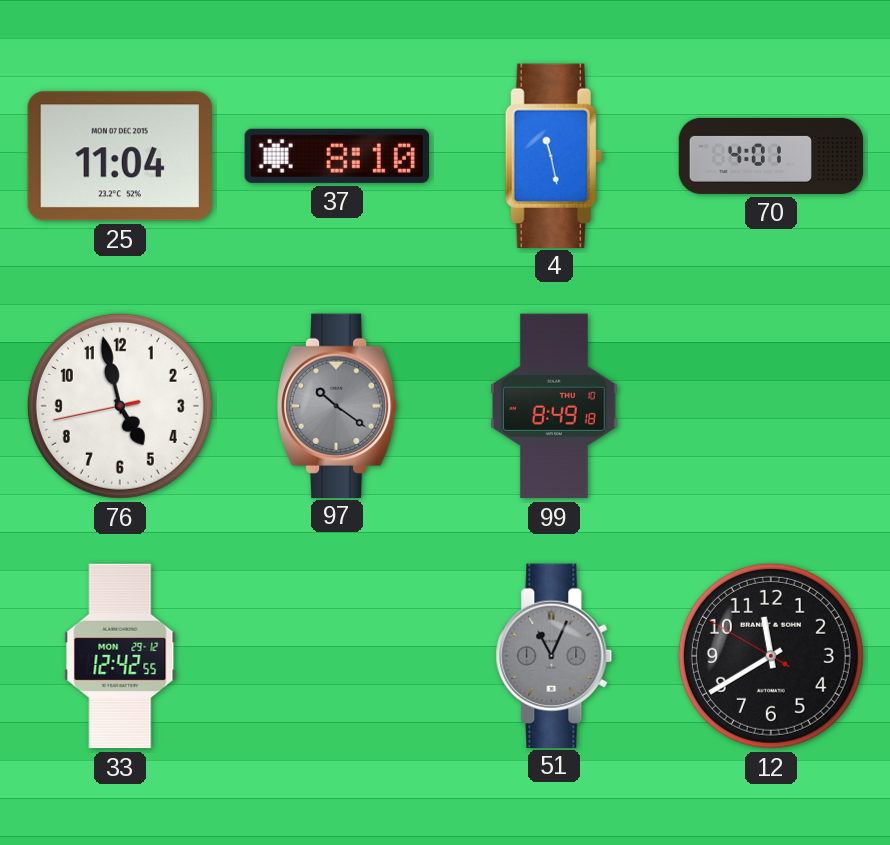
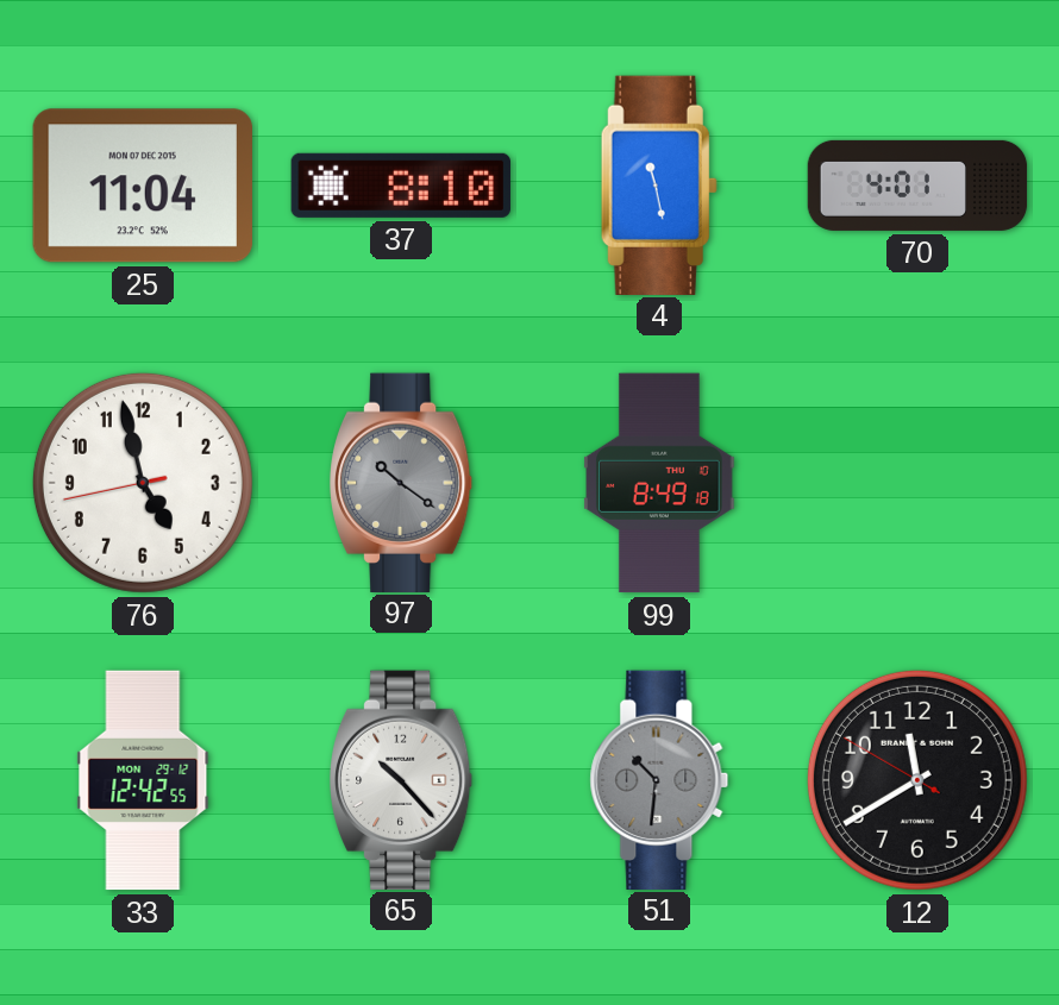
65: none -> 10:23
51: 11:04 -> 10:31
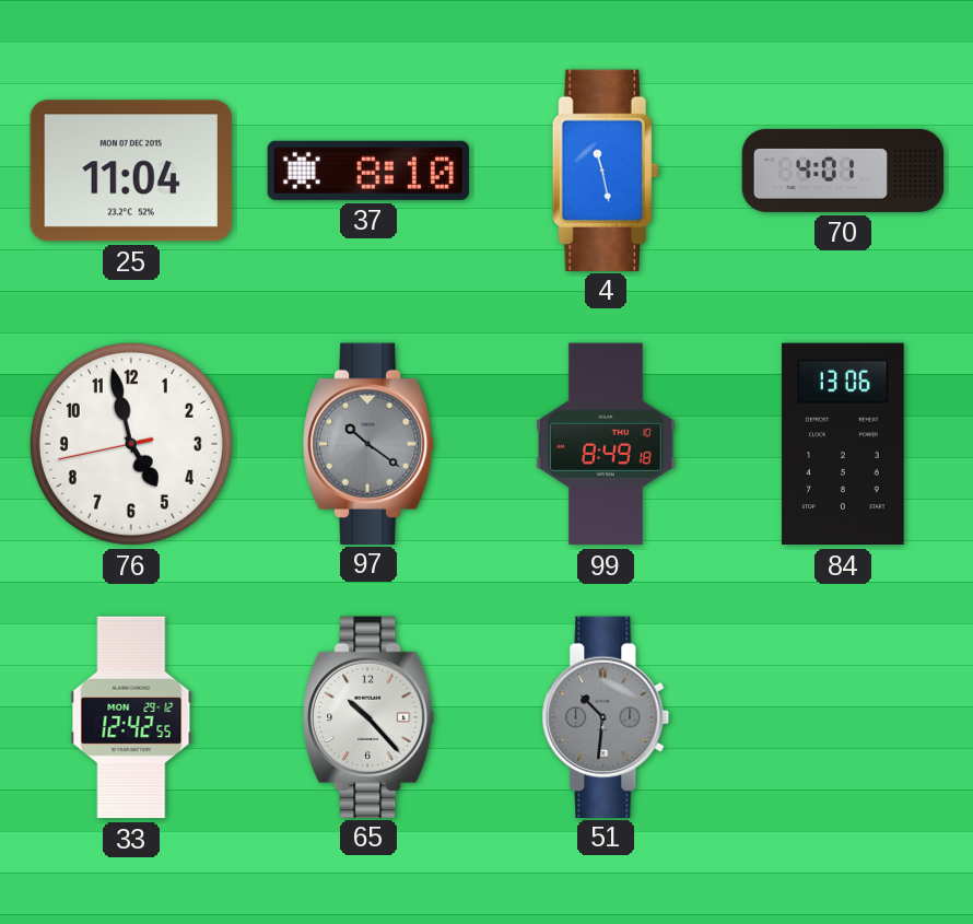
84: none -> 13:06
12: 11:39 -> none
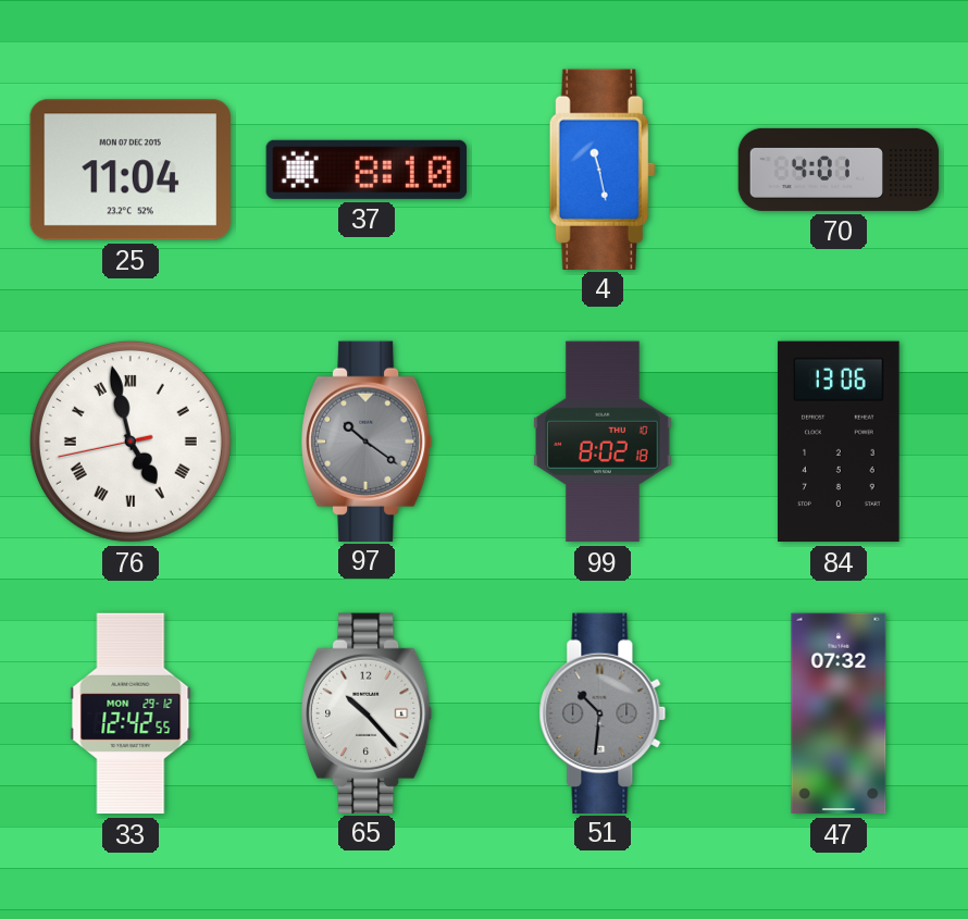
76 numerals: Arabic -> Roman
99: 8:49 -> 8:02
47: none -> 07:32
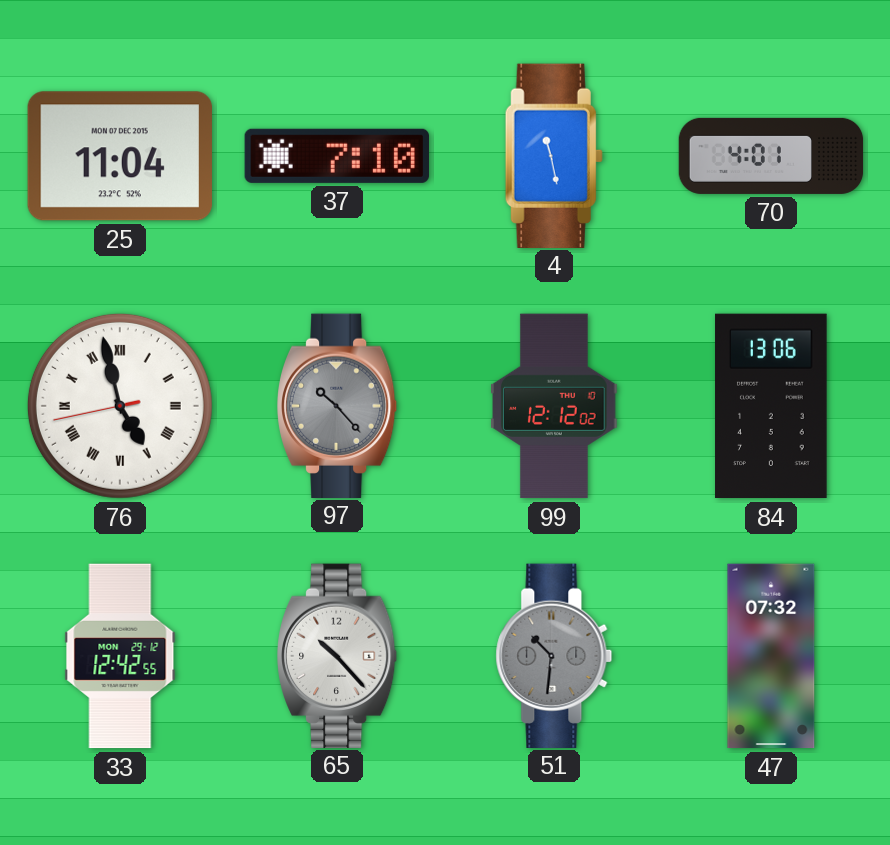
37: 8:10 -> 7:10
97: 10:21 -> 10:23
99: 8:02 -> 12:12
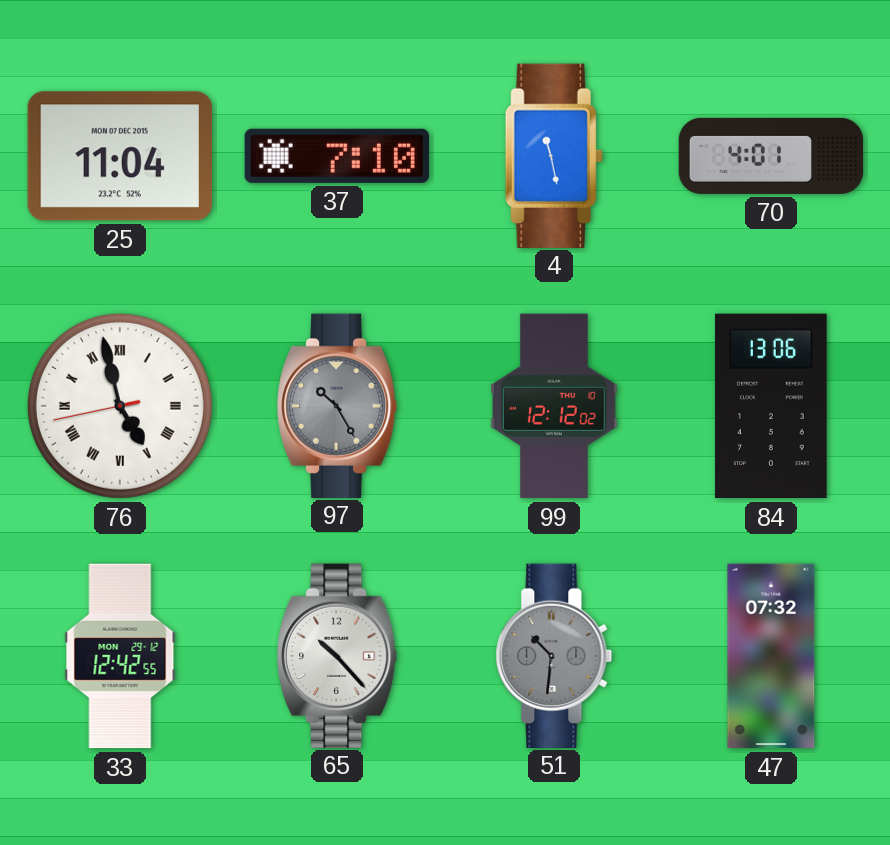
97: 10:23 -> 10:25
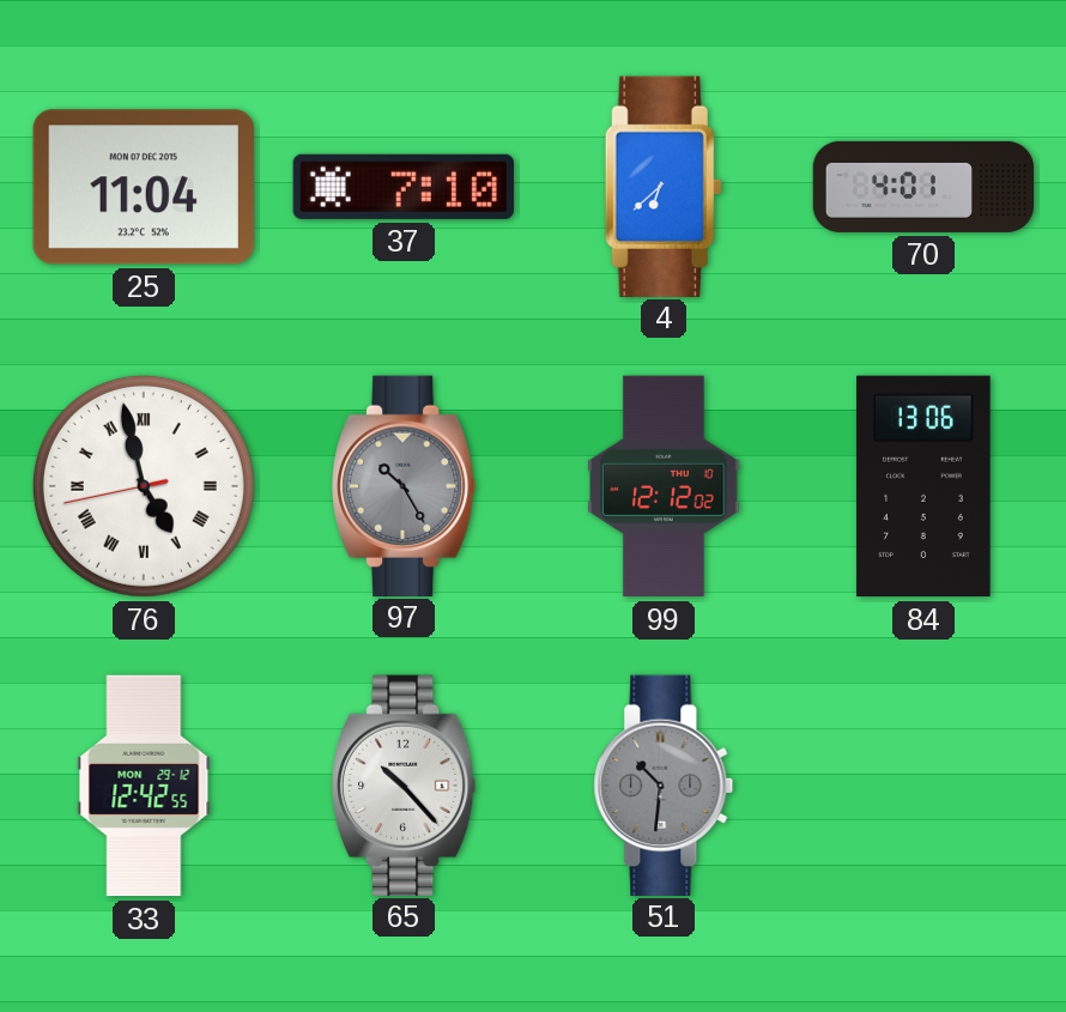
4: 11:28 -> 6:38
47: 07:32 -> none
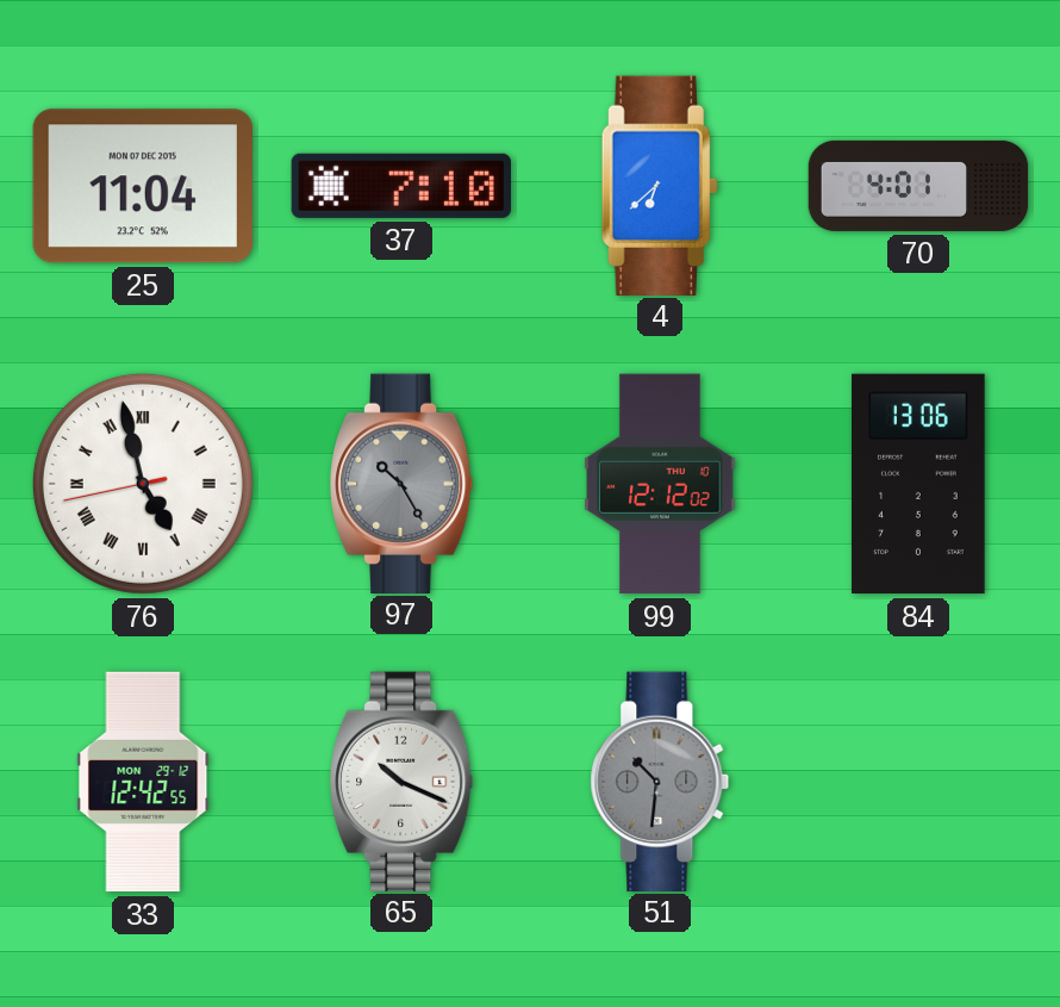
65: 10:23 -> 10:19
